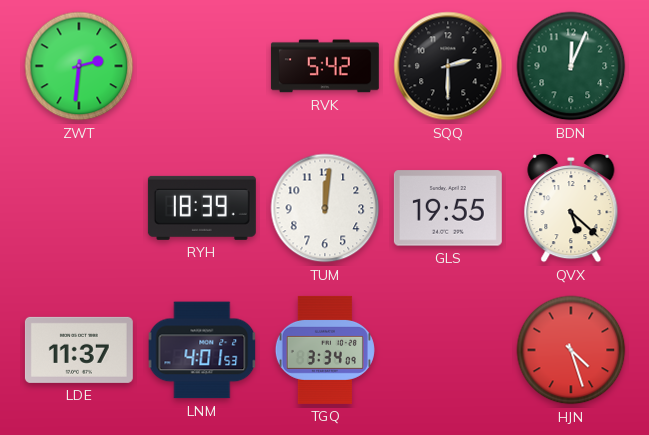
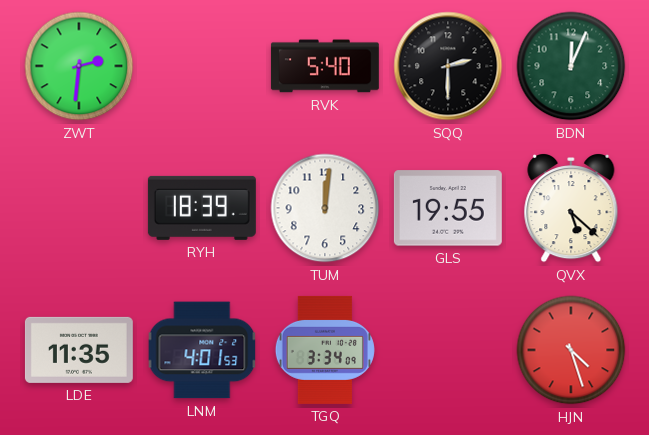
RVK: 5:42 -> 5:40
LDE: 11:37 -> 11:35
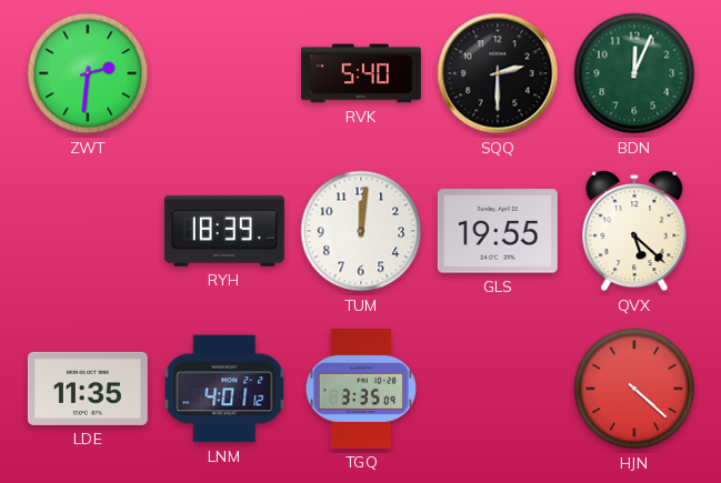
LNM: 4:01:53 -> 4:01:12
TGQ: 3:34 -> 3:35
HJN: 4:27 -> 4:22
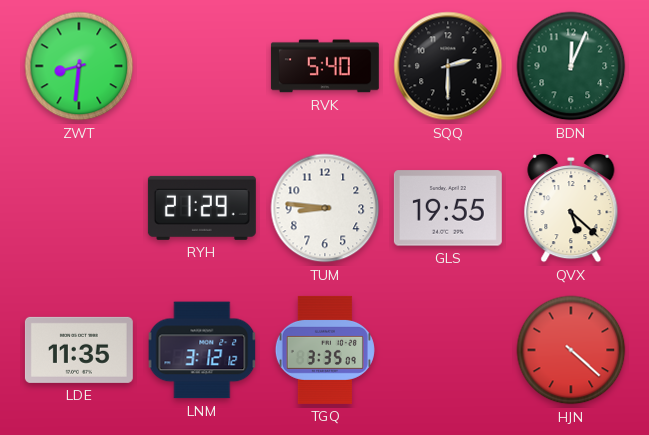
ZWT: 2:31 -> 8:31
RYH: 18:39 -> 21:29
TUM: 12:01 -> 8:46
LNM: 4:01 -> 3:12
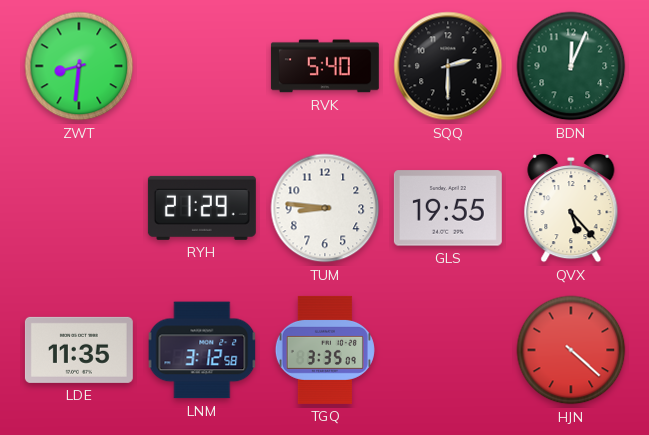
QVX: 5:22 -> 5:23
LNM: 3:12:12 -> 3:12:58
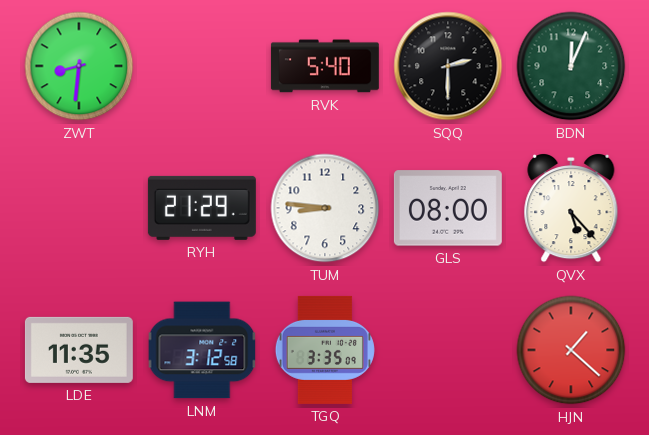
GLS: 19:55 -> 08:00
HJN: 4:22 -> 1:22
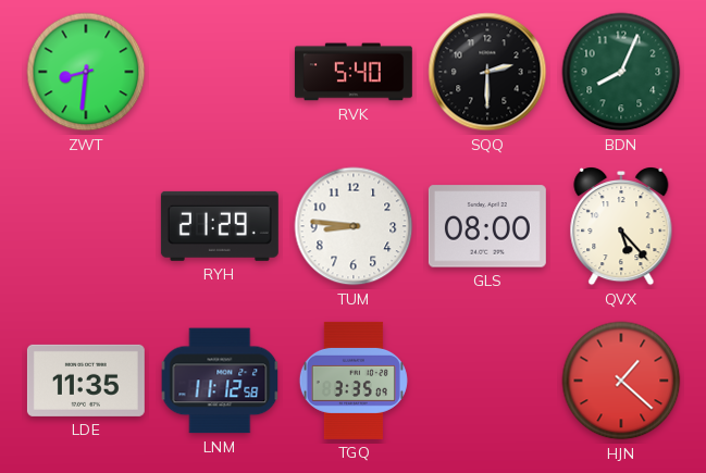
BDN: 12:04 -> 8:04
LNM: 3:12 -> 11:12
